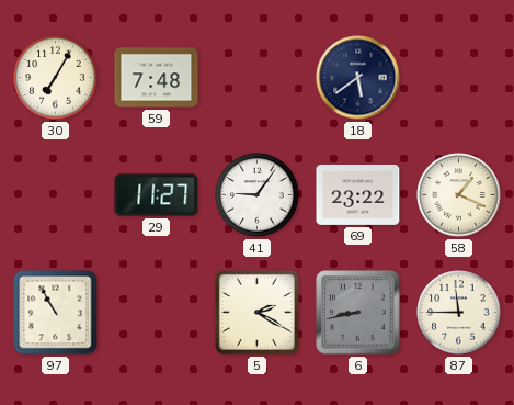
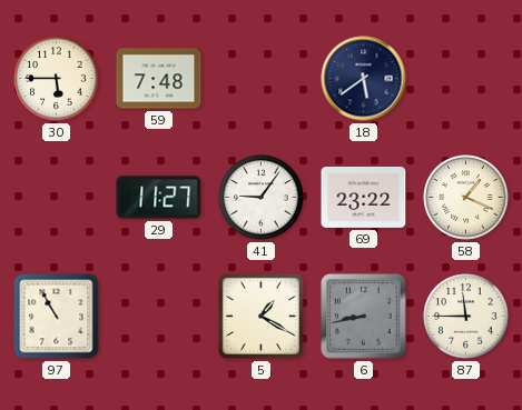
30: 7:05 -> 5:45
5: 2:20 -> 1:20
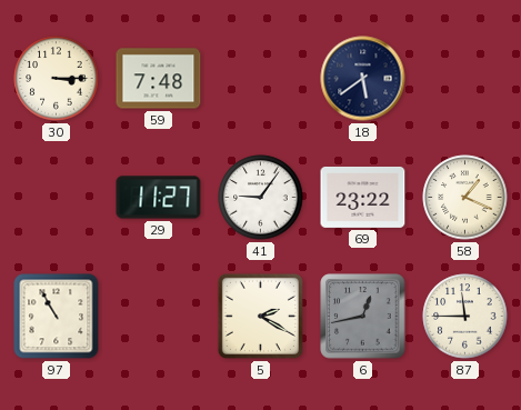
30: 5:45 -> 3:15
5: 1:20 -> 2:20
6: 8:43 -> 12:43
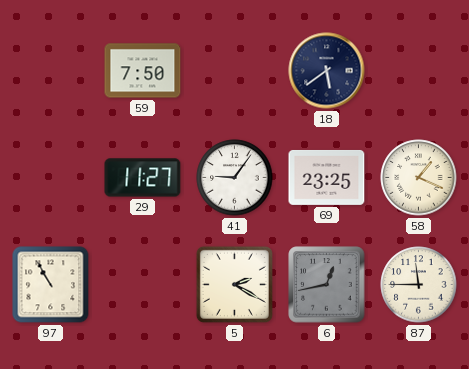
30: 3:15 -> none
59: 7:48 -> 7:50
69: 23:22 -> 23:25
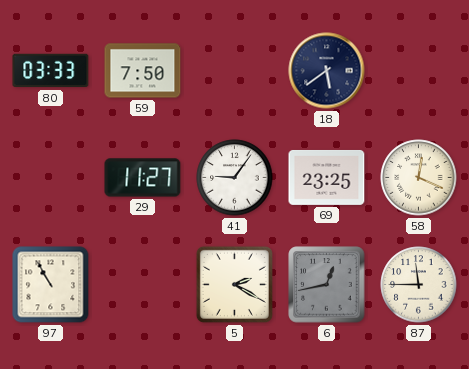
80: none -> 03:33
58: 1:19 -> 12:19
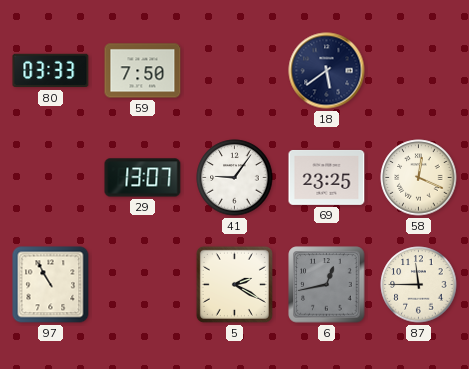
29: 11:27 -> 13:07
